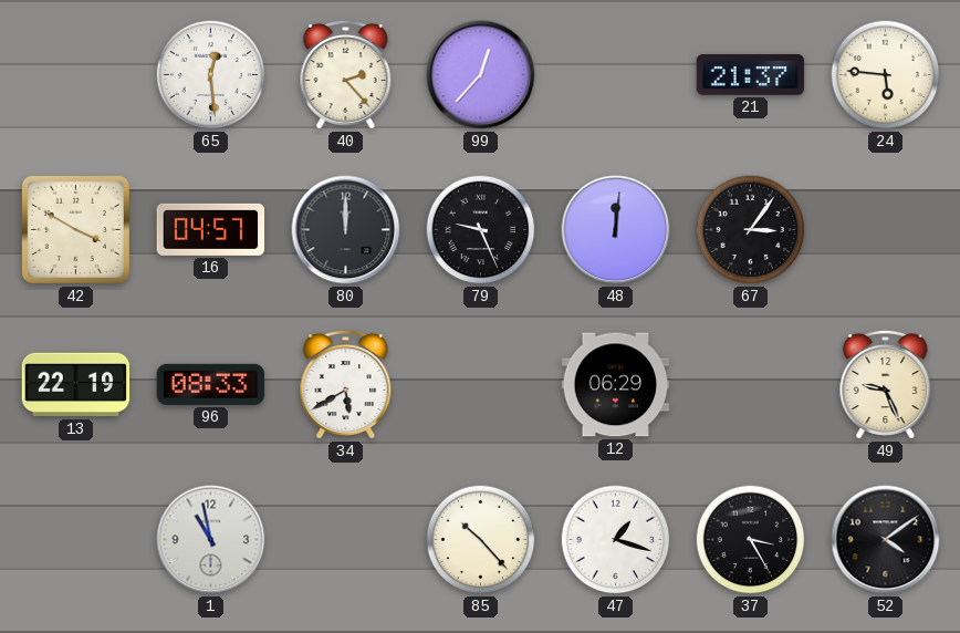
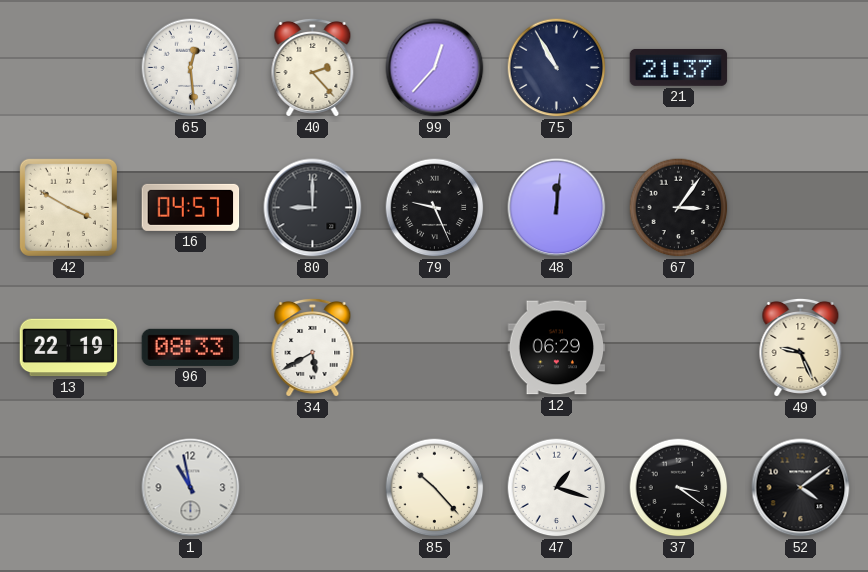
75: none -> 10:55
24: 5:46 -> none
80: 12:00 -> 9:00
37: 3:25 -> 3:21
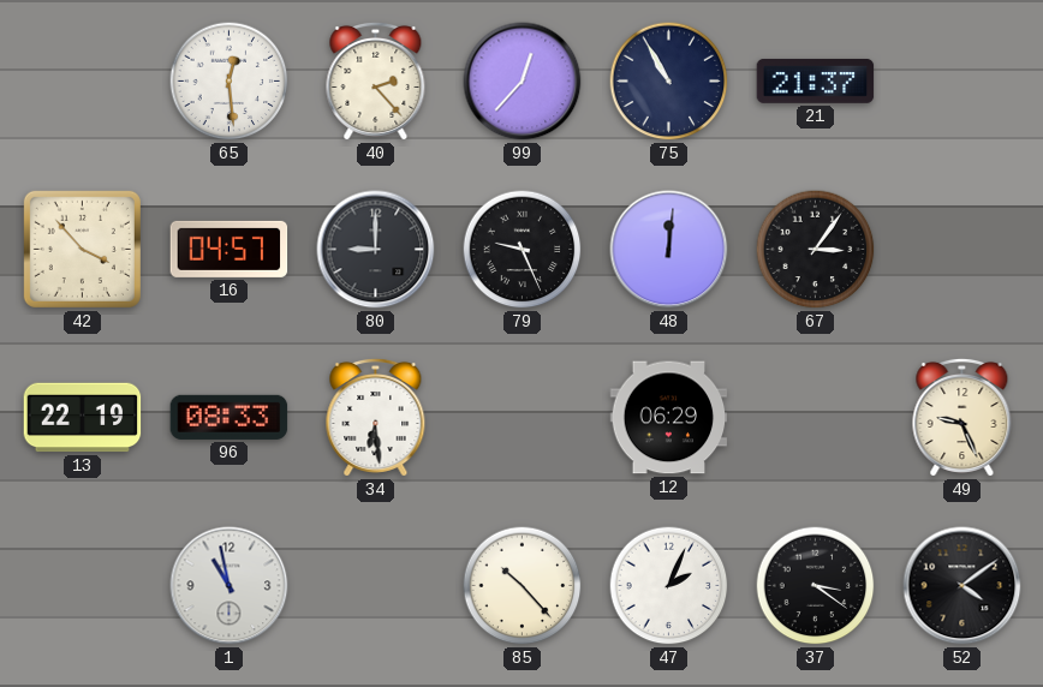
42: 3:50 -> 3:53
34: 5:40 -> 6:29
47: 1:18 -> 2:04
